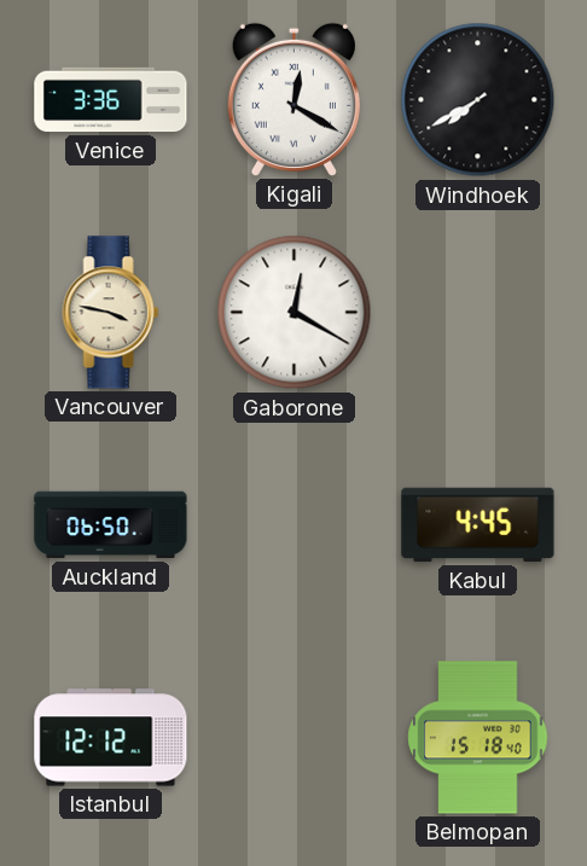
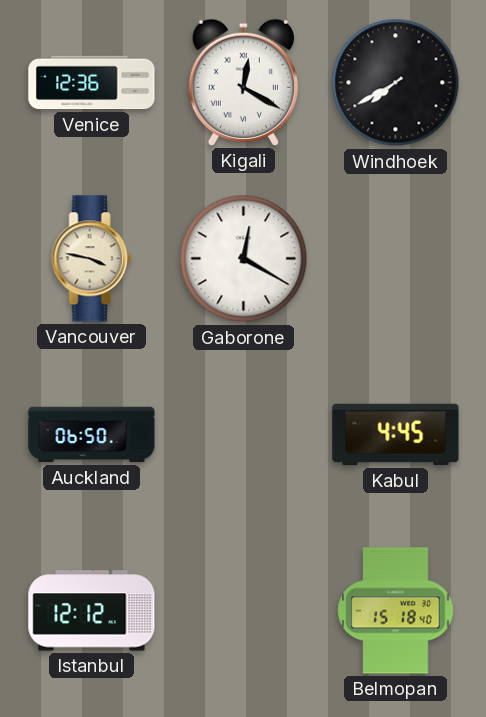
Venice: 3:36 -> 12:36
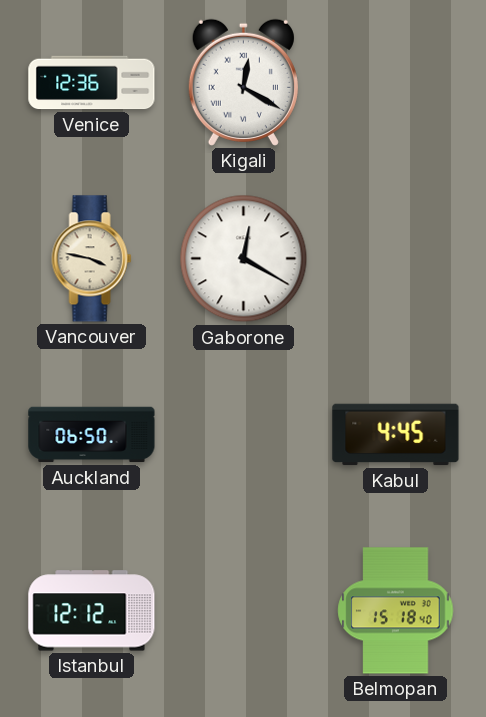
Windhoek: 7:40 -> none
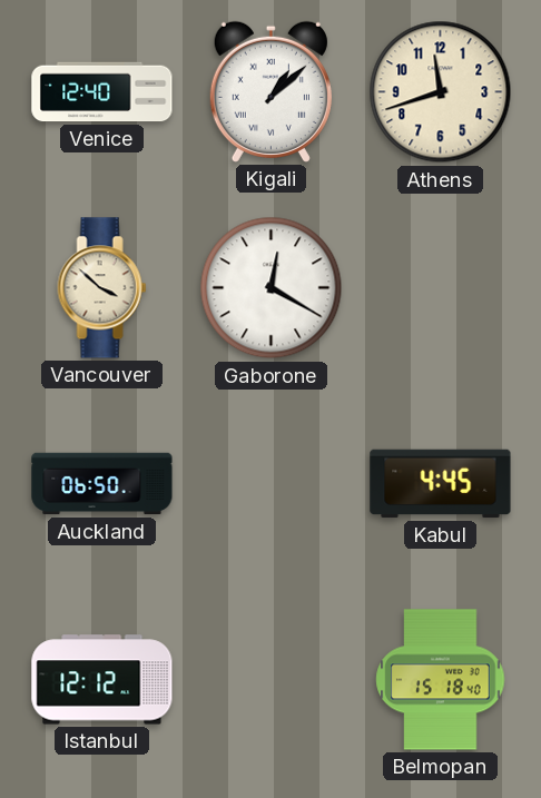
Venice: 12:36 -> 12:40
Kigali: 12:20 -> 1:08
Athens: none -> 11:42
Vancouver: 3:47 -> 3:52
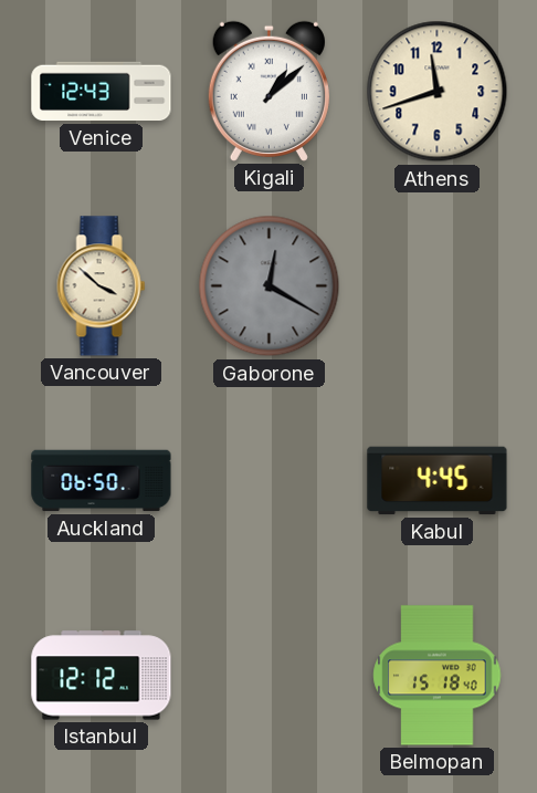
Venice: 12:40 -> 12:43
Gaborone dial: white -> grey
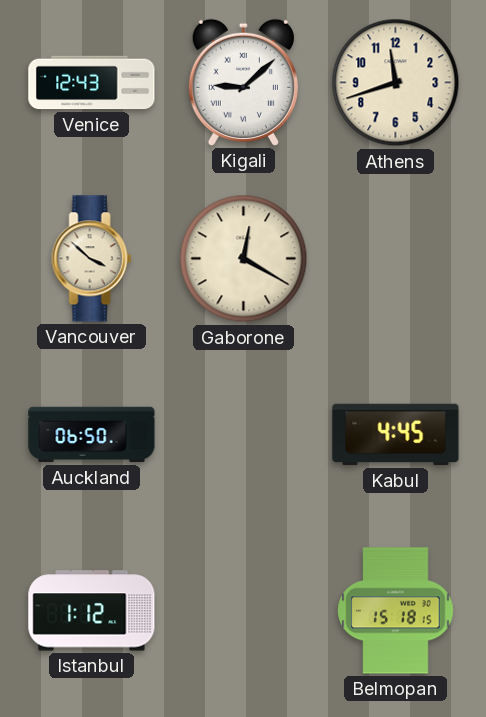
Kigali: 1:08 -> 9:08
Gaborone dial: grey -> cream
Istanbul: 12:12 -> 1:12
Belmopan: 15:18:40 -> 15:18:15
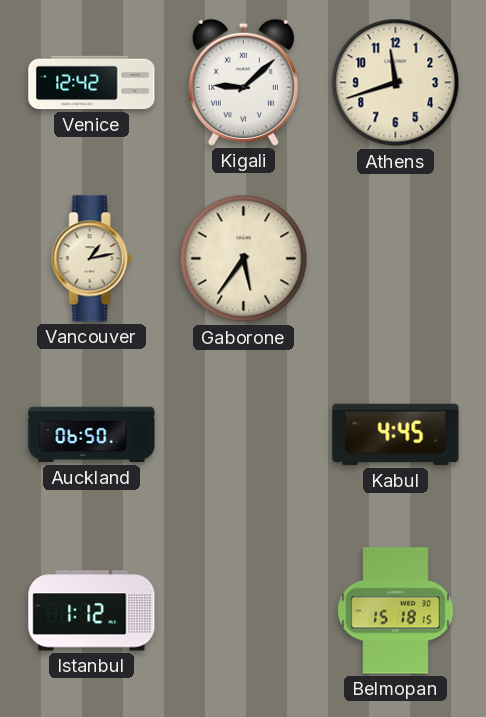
Venice: 12:43 -> 12:42
Vancouver: 3:52 -> 1:13
Gaborone: 12:20 -> 5:36
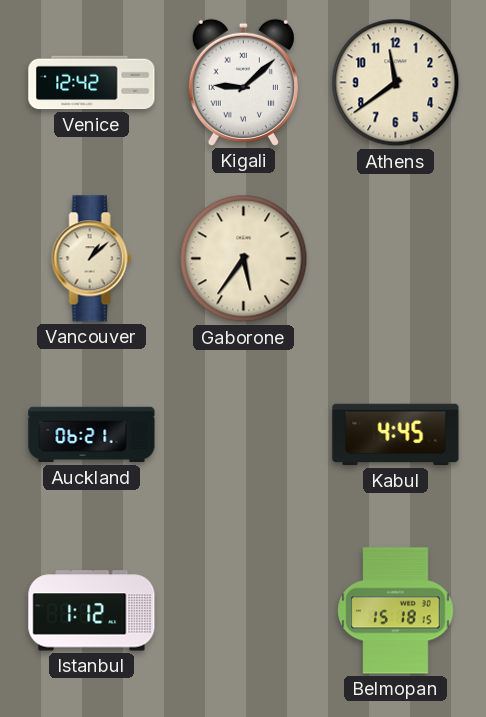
Athens: 11:42 -> 11:39
Vancouver: 1:13 -> 1:08
Auckland: 06:50 -> 06:21
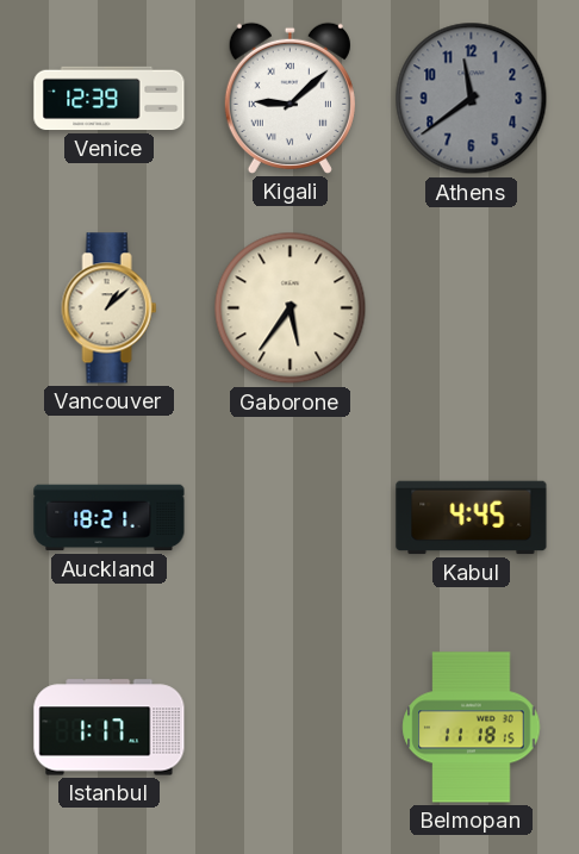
Venice: 12:42 -> 12:39
Athens dial: cream -> grey
Auckland: 06:21 -> 18:21
Istanbul: 1:12 -> 1:17
Belmopan: 15:18 -> 11:18
